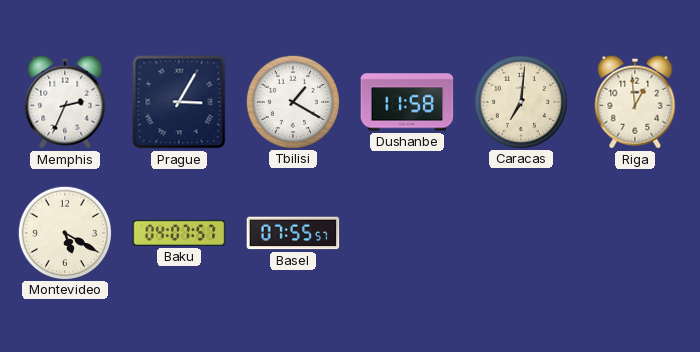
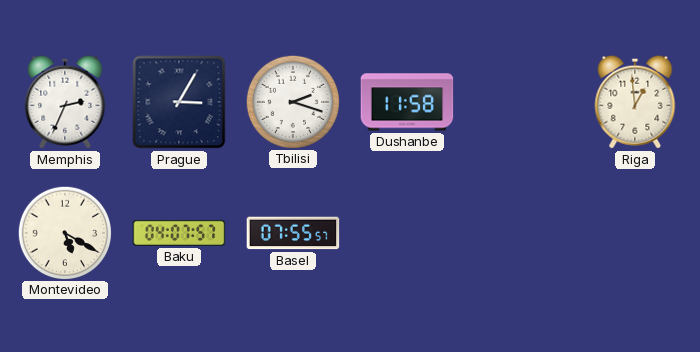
Tbilisi: 1:20 -> 2:18
Caracas: 7:01 -> none
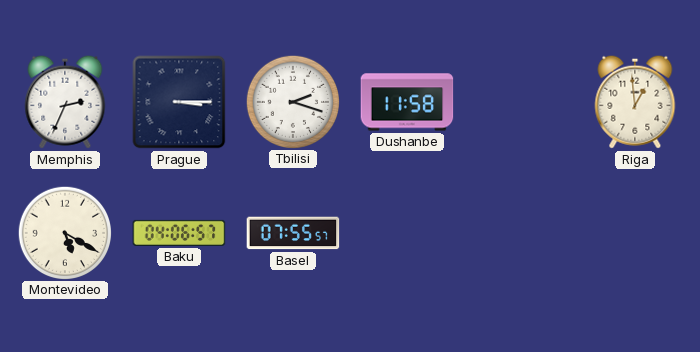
Prague: 3:05 -> 3:15
Baku: 04:07 -> 04:06
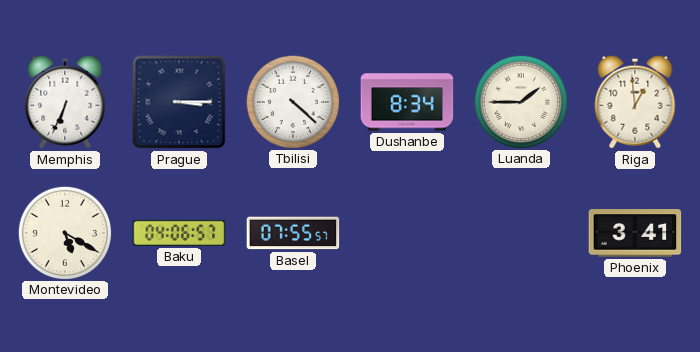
Memphis: 2:34 -> 6:34
Tbilisi: 2:18 -> 4:22
Dushanbe: 11:58 -> 8:34
Luanda: none -> 1:45
Phoenix: none -> 3:41
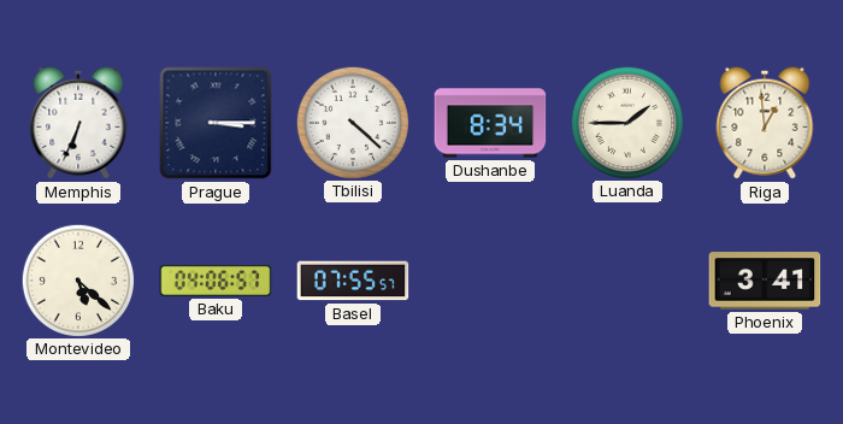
Montevideo: 5:20 -> 5:22
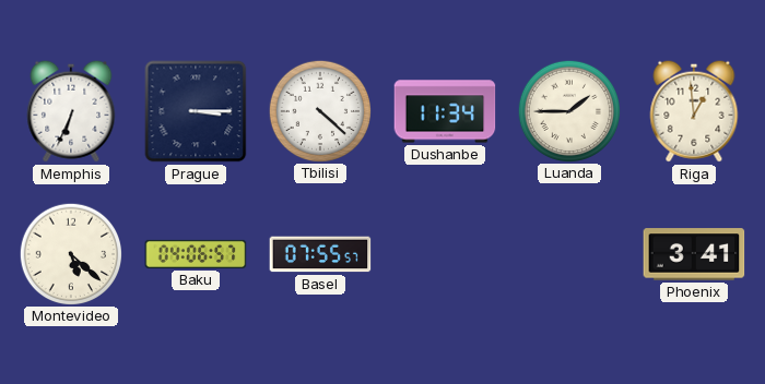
Dushanbe: 8:34 -> 11:34
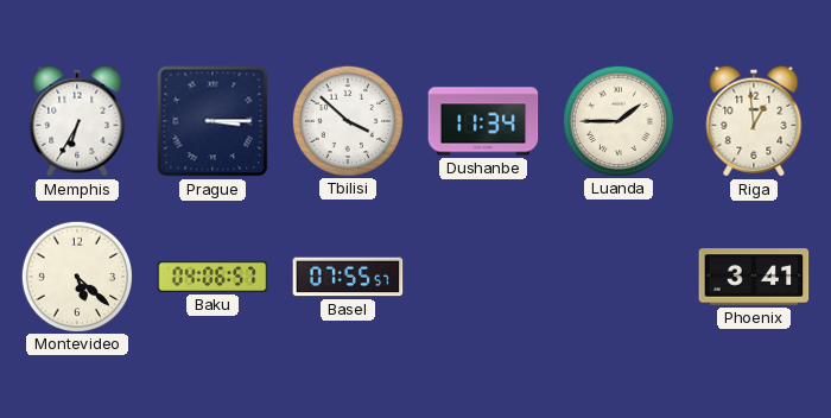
Memphis: 6:34 -> 6:35
Tbilisi: 4:22 -> 3:52
